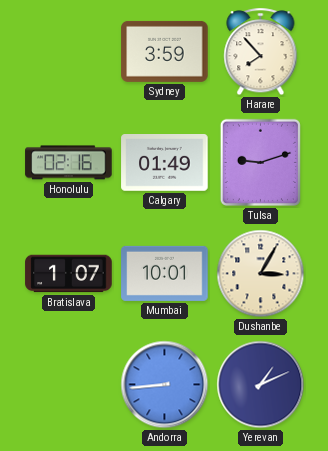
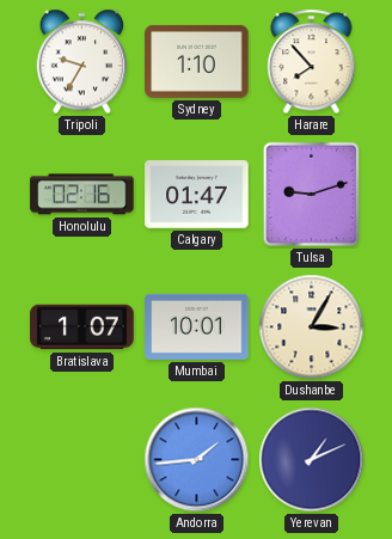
Tripoli: none -> 9:35
Sydney: 3:59 -> 1:10
Calgary: 01:49 -> 01:47
Andorra: 8:44 -> 1:44
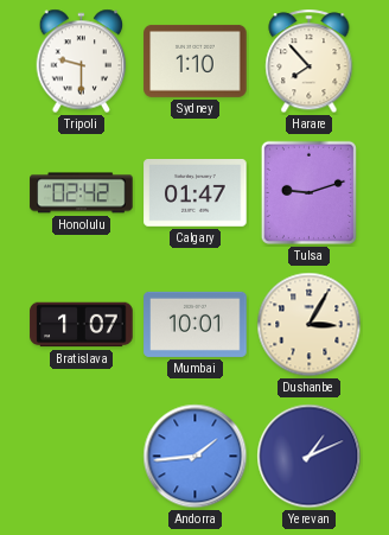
Tripoli: 9:35 -> 9:30
Honolulu: 02:16 -> 02:42
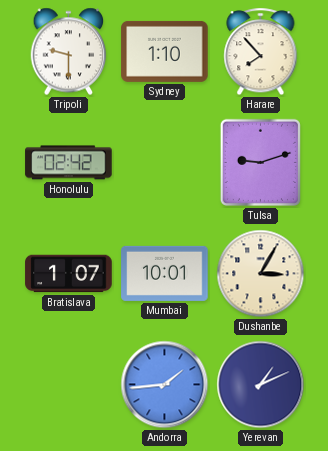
Calgary: 01:47 -> none
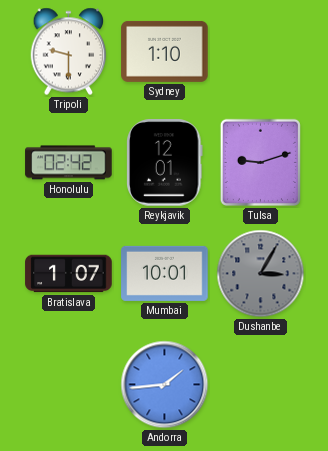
Harare: 7:53 -> none
Reykjavik: none -> 12:01
Dushanbe dial: cream -> grey
Yerevan: 1:11 -> none
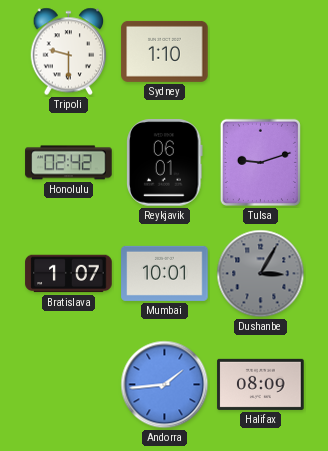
Reykjavik: 12:01 -> 06:01
Halifax: none -> 08:09
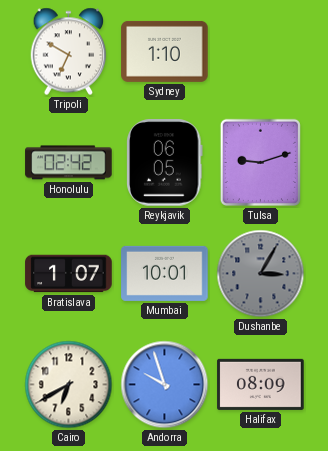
Tripoli: 9:30 -> 6:50
Reykjavik: 06:01 -> 06:05
Cairo: none -> 6:40
Andorra: 1:44 -> 9:57
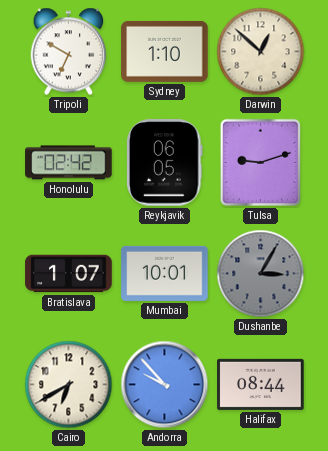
Darwin: none -> 12:52
Andorra: 9:57 -> 9:53
Halifax: 08:09 -> 08:44
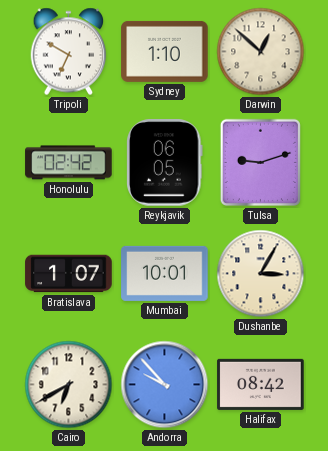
Dushanbe dial: grey -> cream
Halifax: 08:44 -> 08:42
